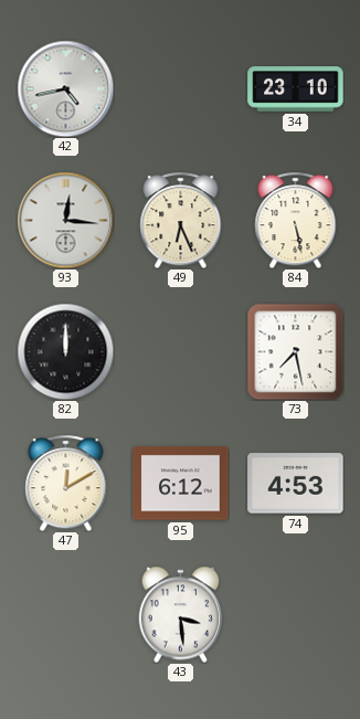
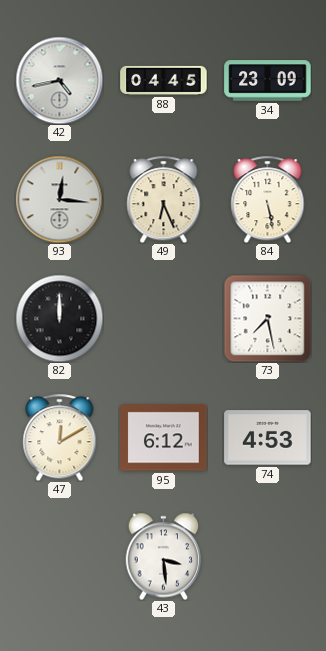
88: none -> 04:45
34: 23:10 -> 23:09
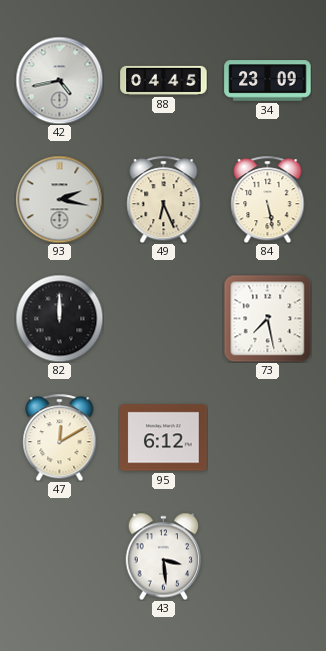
93: 12:16 -> 2:17
74: 4:53 -> none
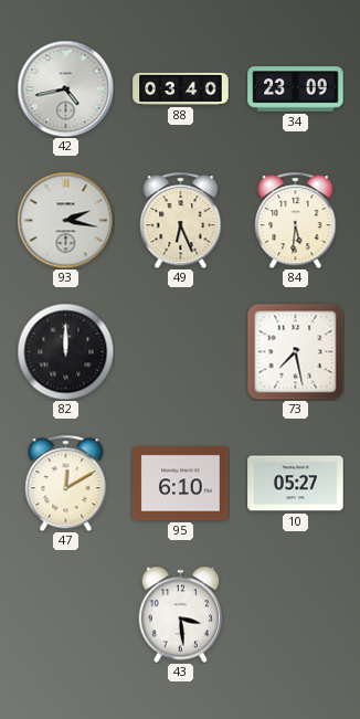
88: 04:45 -> 03:40
84: 5:28 -> 5:31
95: 6:12 -> 6:10
10: none -> 05:27
